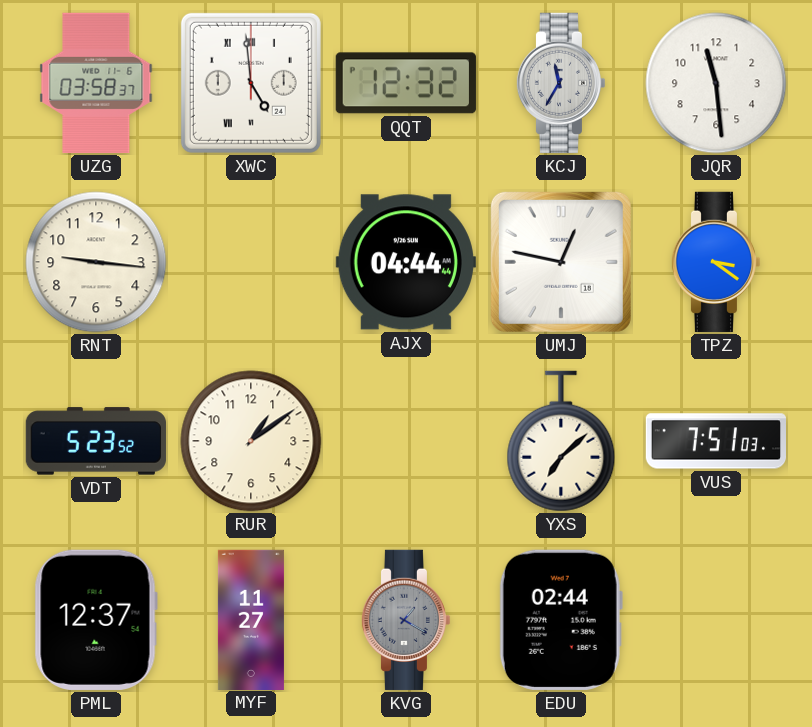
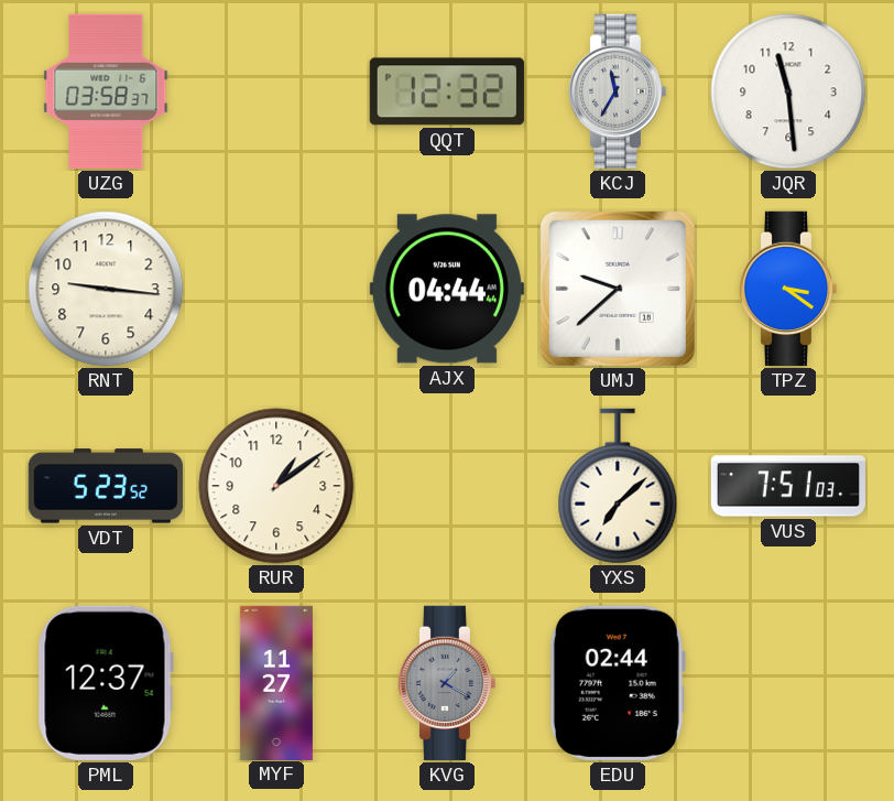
XWC: 4:59 -> none
UMJ: 12:47 -> 9:38
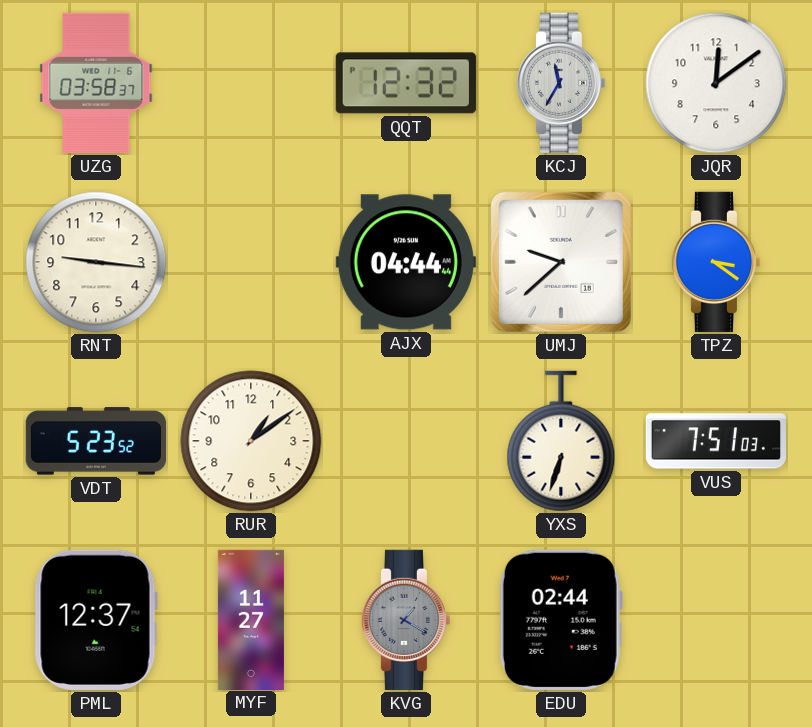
JQR: 11:29 -> 12:09
YXS: 7:08 -> 6:33
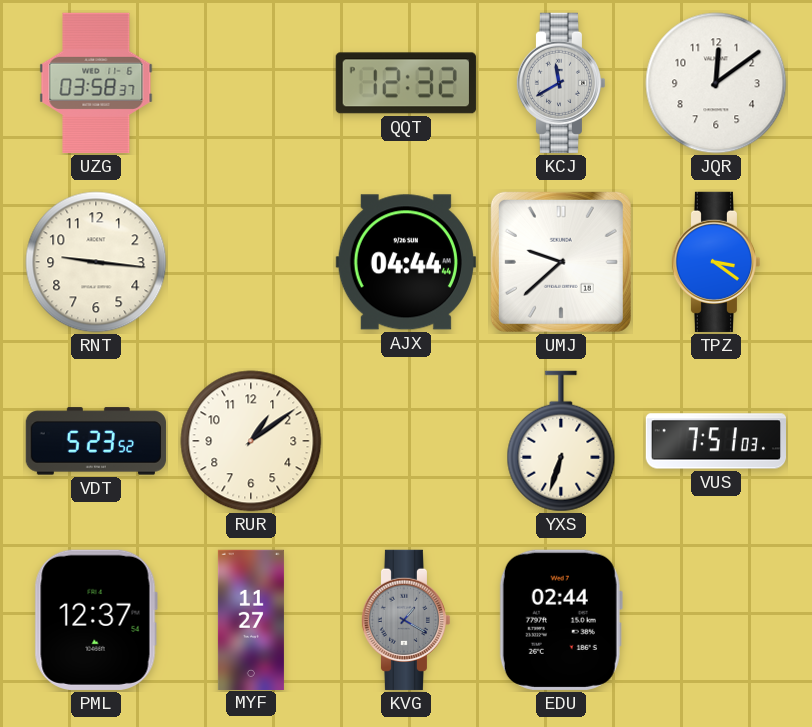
KCJ: 11:35 -> 11:40
